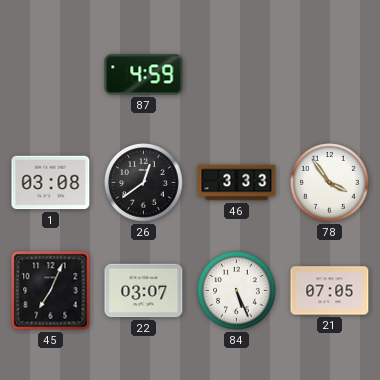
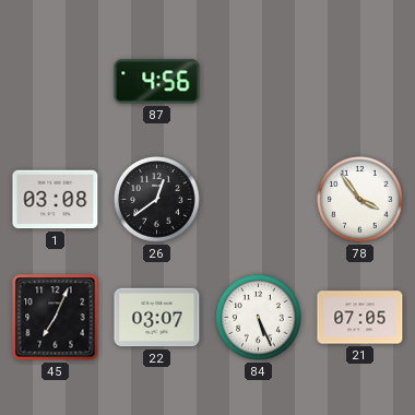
87: 4:59 -> 4:56
46: 3:33 -> none
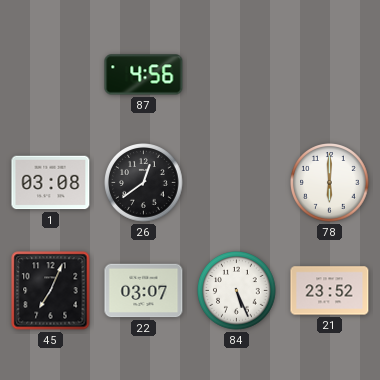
78: 3:54 -> 6:00
21: 07:05 -> 23:52
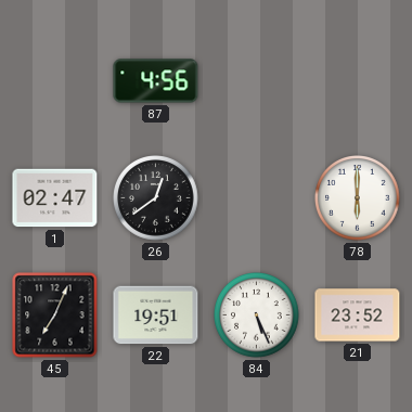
1: 03:08 -> 02:47
22: 03:07 -> 19:51
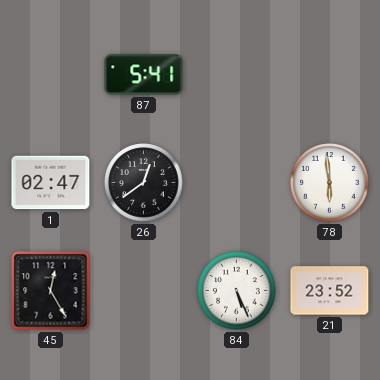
87: 4:56 -> 5:41
78: 6:00 -> 5:59
45: 7:04 -> 12:25
22: 19:51 -> none
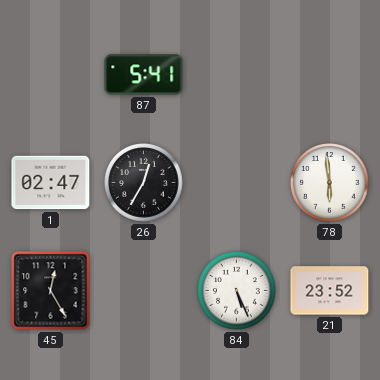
26: 12:39 -> 12:35
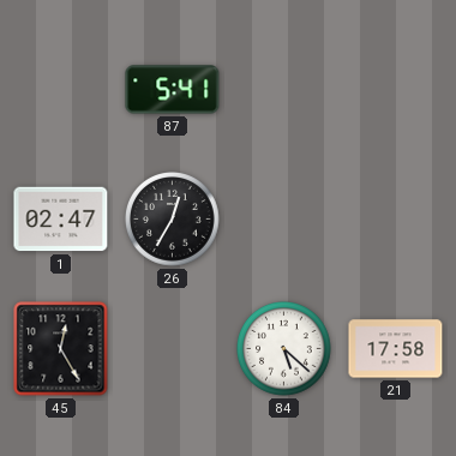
78: 5:59 -> none
84: 5:26 -> 5:22
21: 23:52 -> 17:58
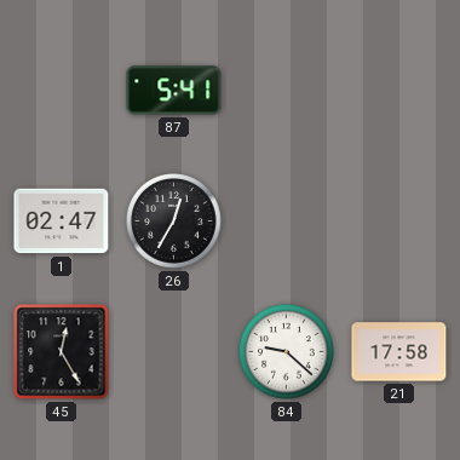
84: 5:22 -> 9:22
